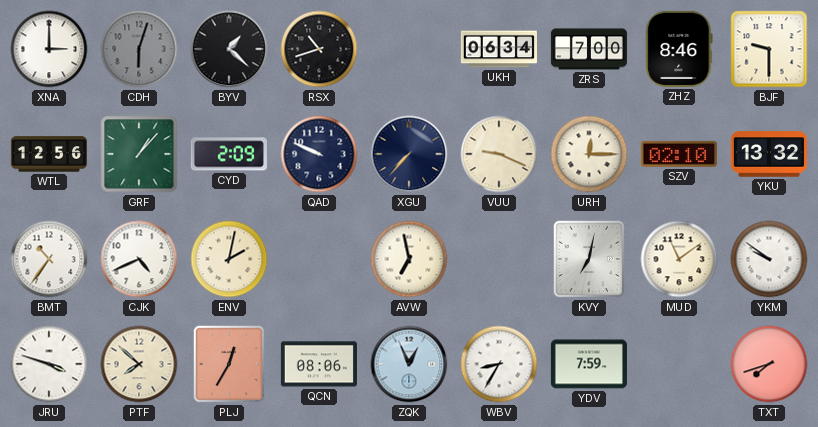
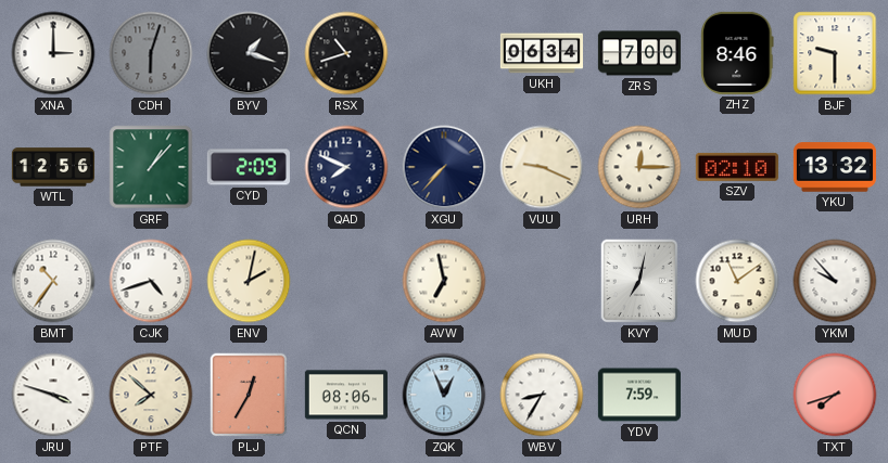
BYV: 1:22 -> 1:18
QAD: 9:49 -> 7:49
CJK: 4:41 -> 4:42
YKM: 9:51 -> 9:53
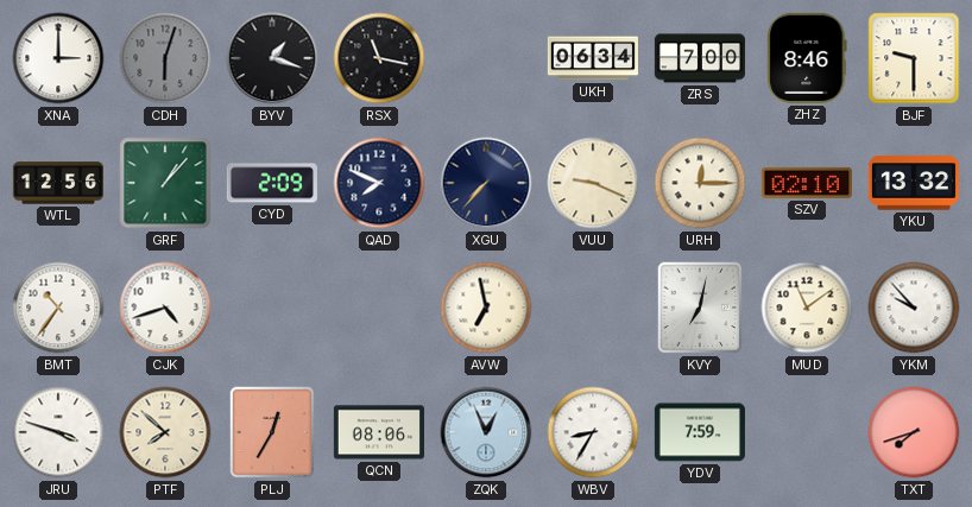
RSX: 10:42 -> 11:17
ENV: 2:02 -> none
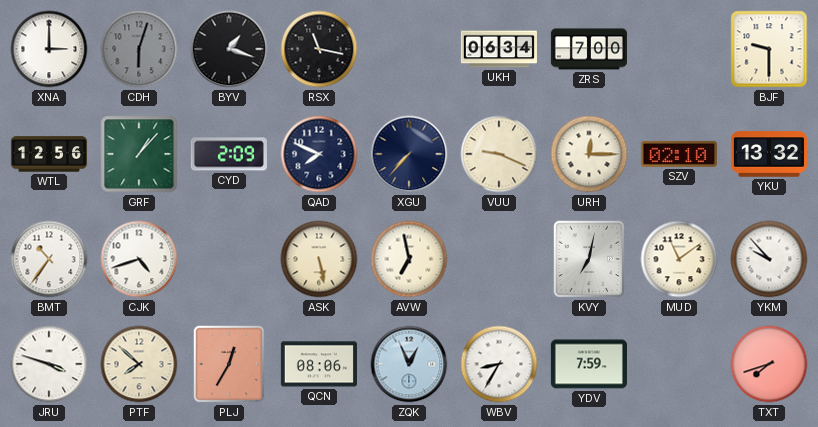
ZHZ: 8:46 -> none
ASK: none -> 5:28
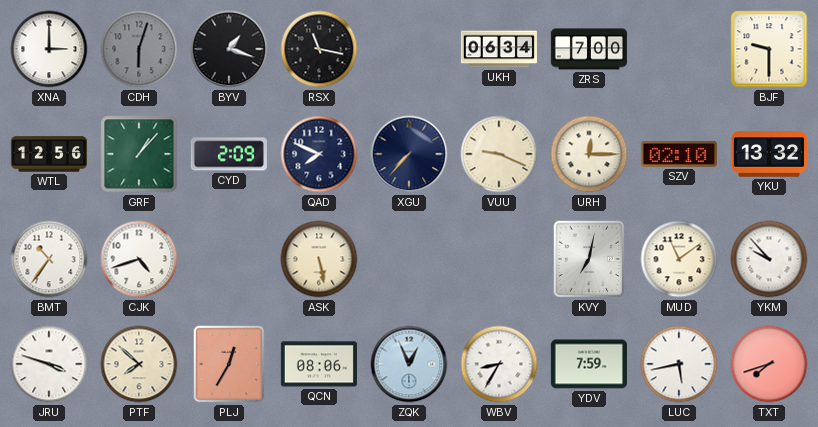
AVW: 6:58 -> none
LUC: none -> 5:43
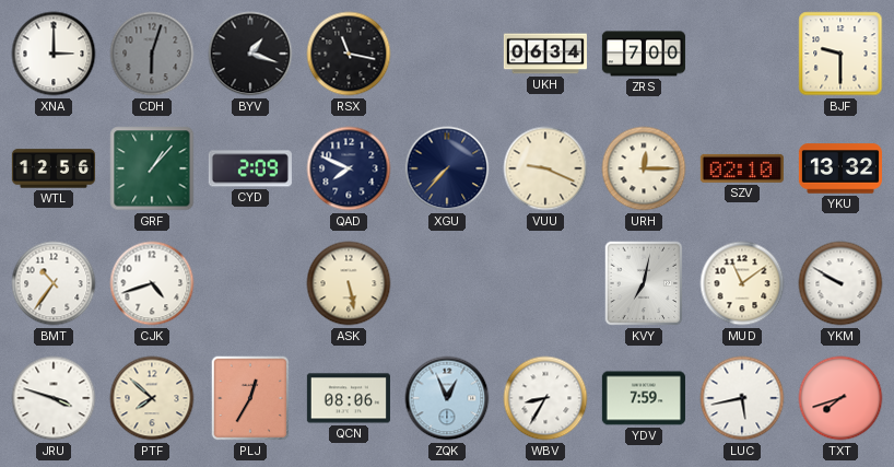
YKM: 9:53 -> 9:50
